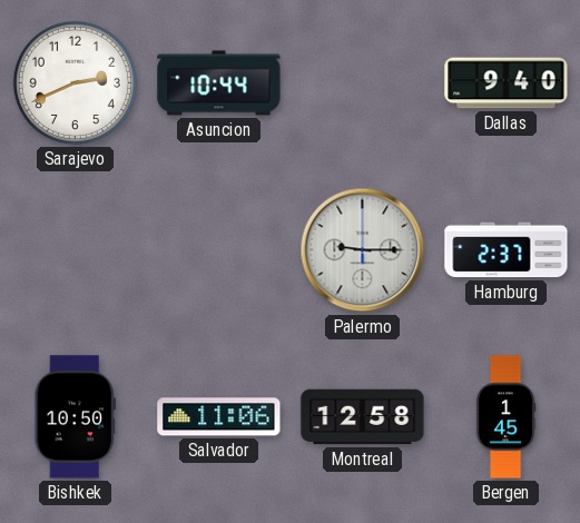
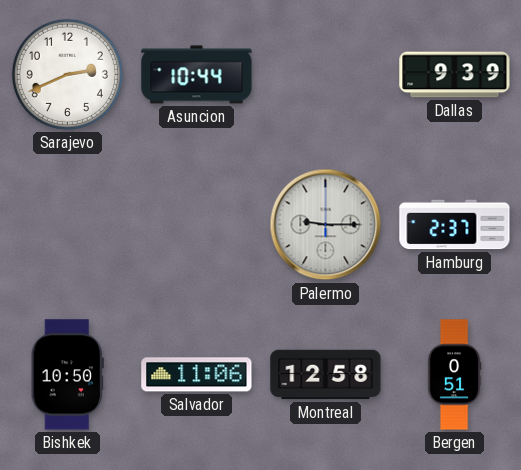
Dallas: 9:40 -> 9:39
Bergen: 1:45 -> 0:51
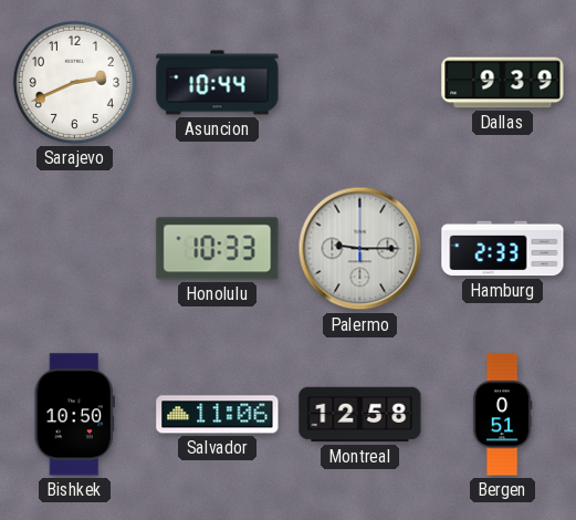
Honolulu: none -> 10:33
Hamburg: 2:37 -> 2:33
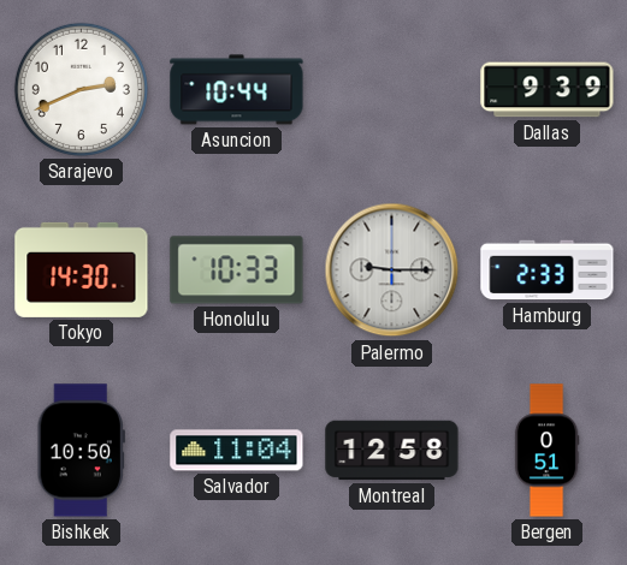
Tokyo: none -> 14:30
Salvador: 11:06 -> 11:04
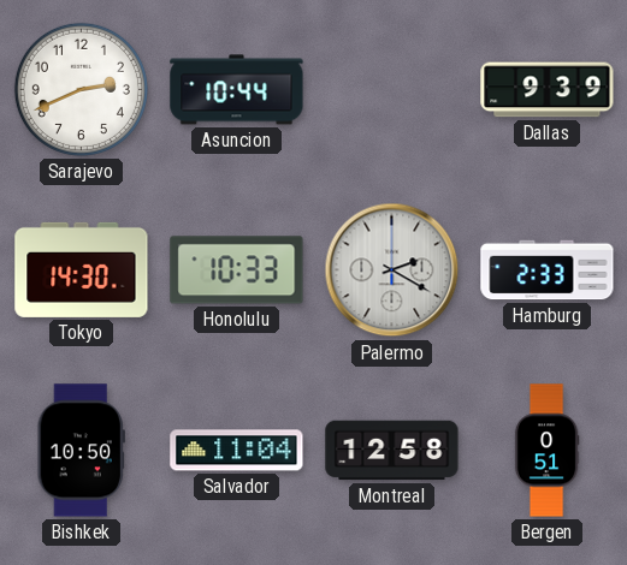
Palermo: 9:15 -> 2:20
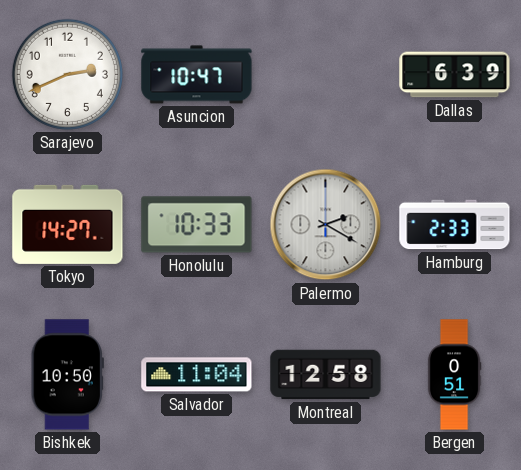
Asuncion: 10:44 -> 10:47
Dallas: 9:39 -> 6:39
Tokyo: 14:30 -> 14:27
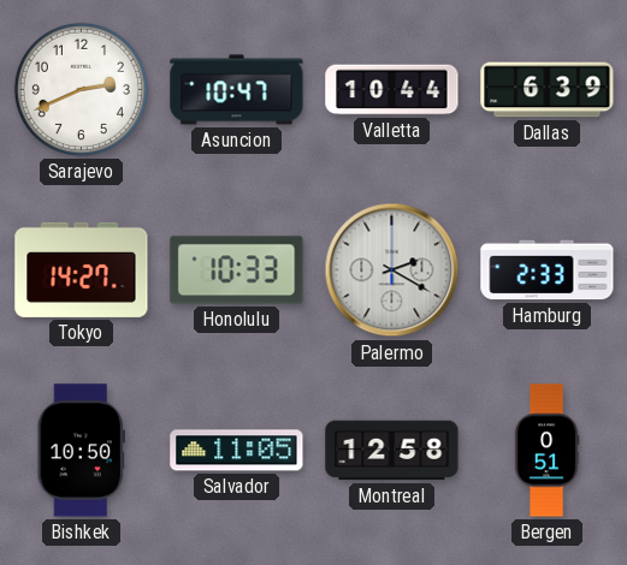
Valletta: none -> 10:44
Salvador: 11:04 -> 11:05
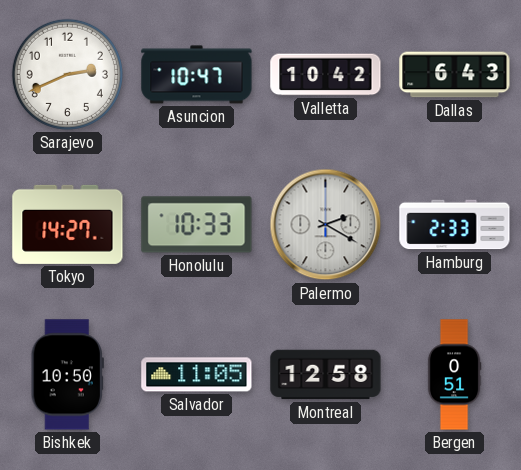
Valletta: 10:44 -> 10:42
Dallas: 6:39 -> 6:43
